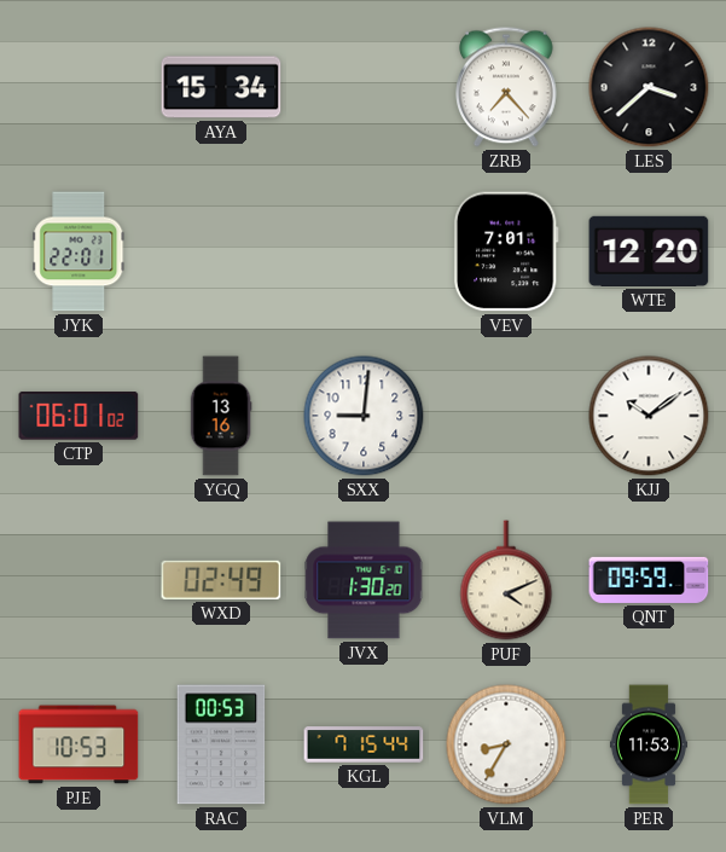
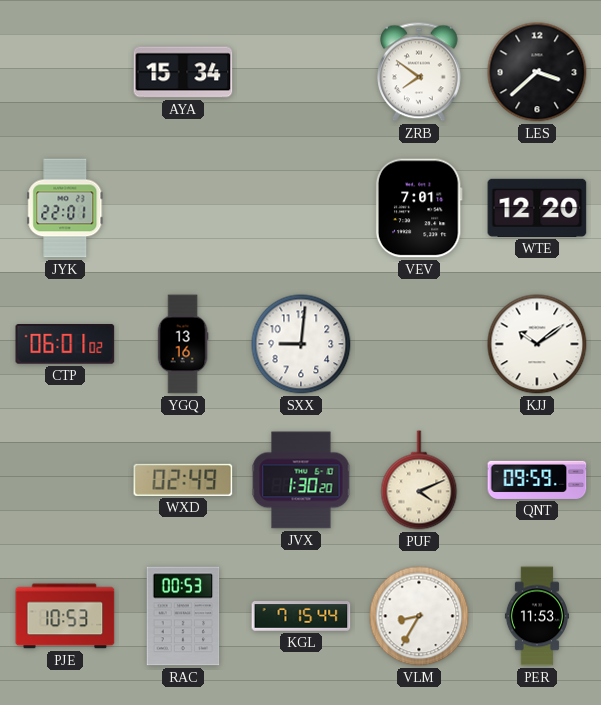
ZRB: 7:23 -> 7:51
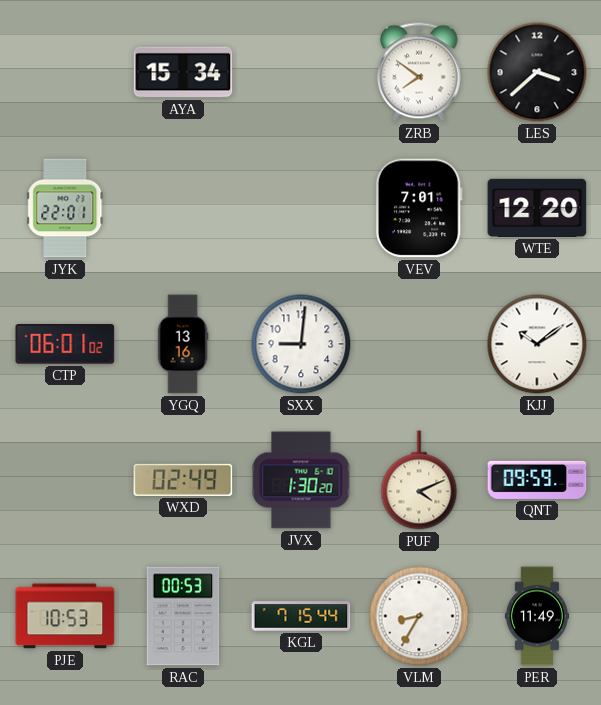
PER: 11:53 -> 11:49
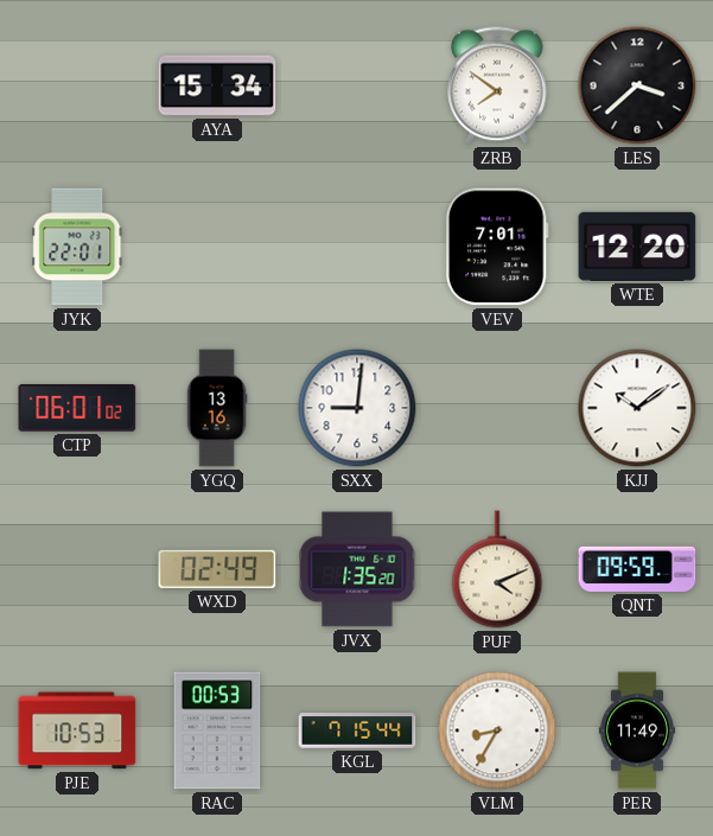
JVX: 1:30 -> 1:35
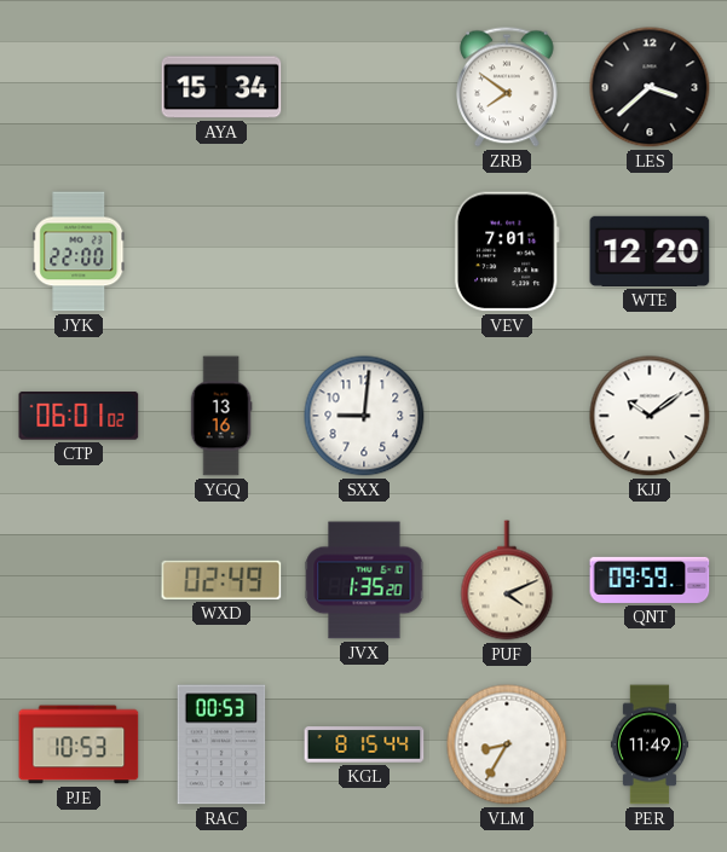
JYK: 22:01 -> 22:00
KGL: 7:15 -> 8:15
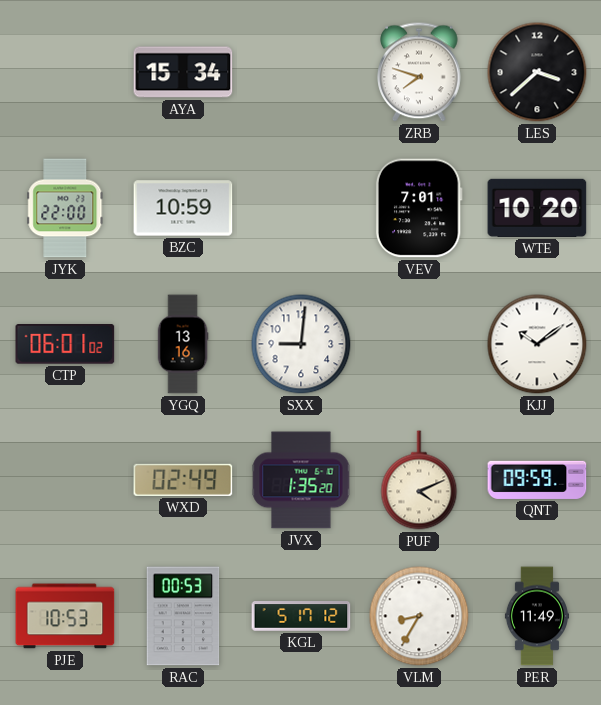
ZRB: 7:51 -> 7:48
BZC: none -> 10:59
WTE: 12:20 -> 10:20
KGL: 8:15 -> 5:17
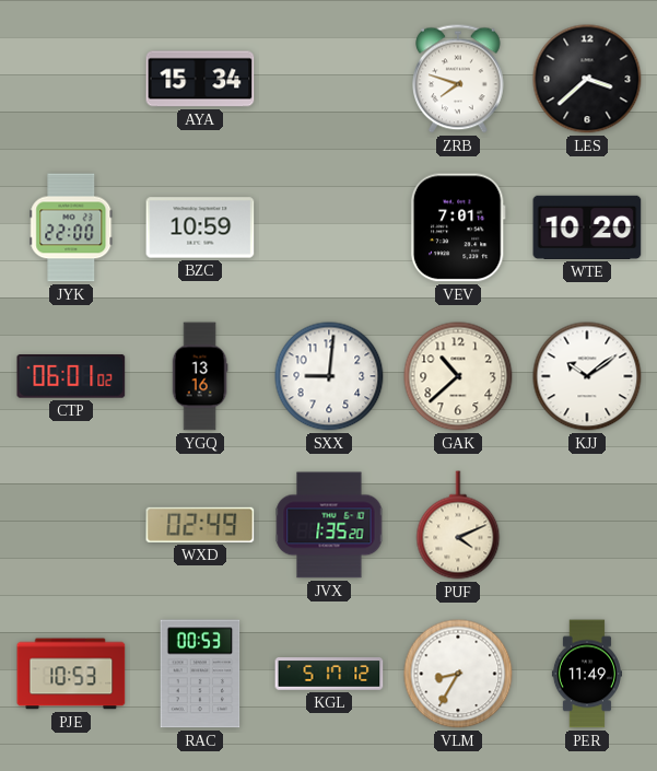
GAK: none -> 10:38
QNT: 09:59 -> none
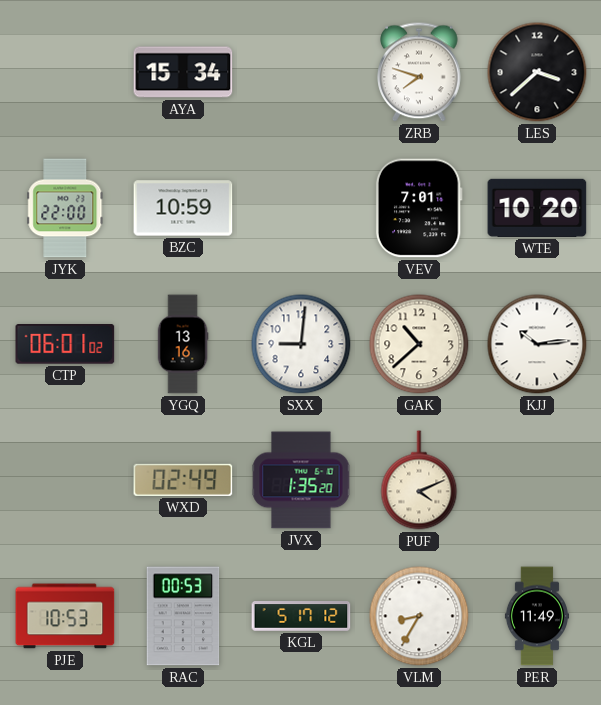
KJJ: 10:09 -> 10:14
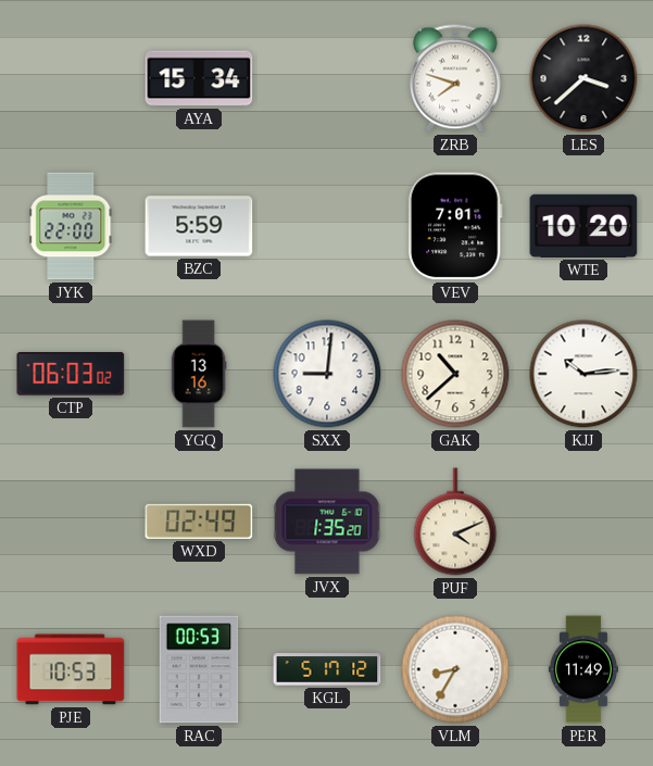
BZC: 10:59 -> 5:59
CTP: 06:01 -> 06:03
